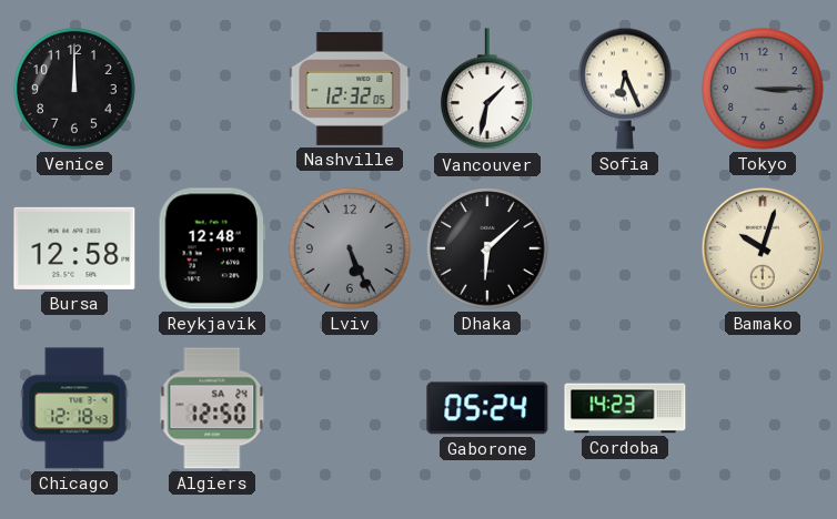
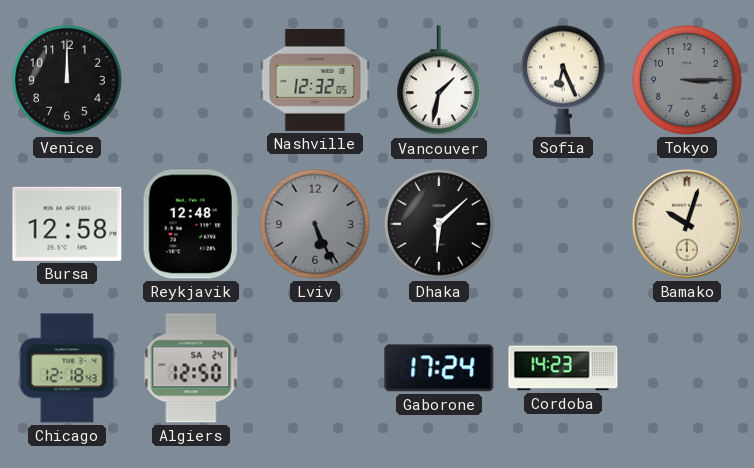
Gaborone: 05:24 -> 17:24
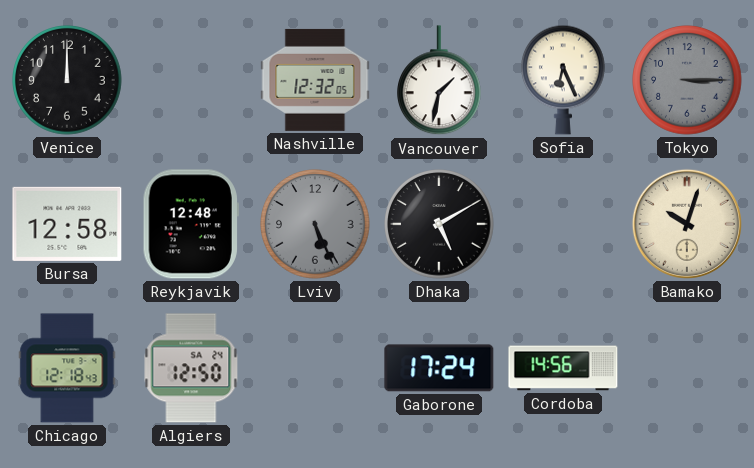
Dhaka: 6:08 -> 5:10
Cordoba: 14:23 -> 14:56
